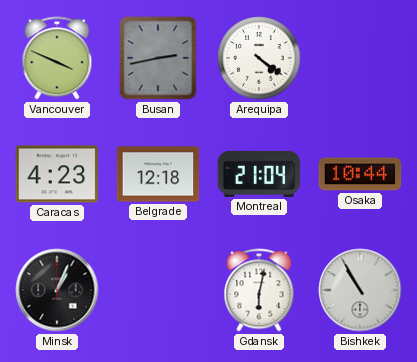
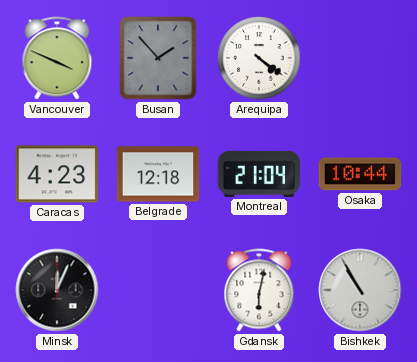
Busan: 2:43 -> 1:53
Minsk: 1:04 -> 12:04
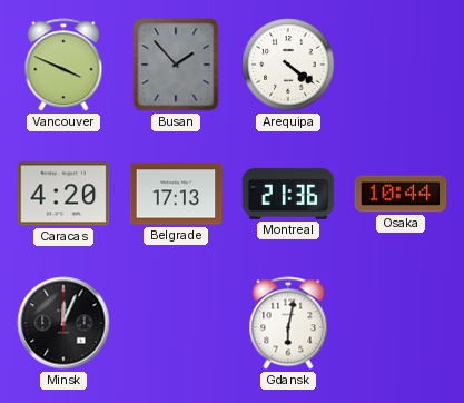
Caracas: 4:23 -> 4:20
Belgrade: 12:18 -> 17:13
Montreal: 21:04 -> 21:36
Bishkek: 10:55 -> none
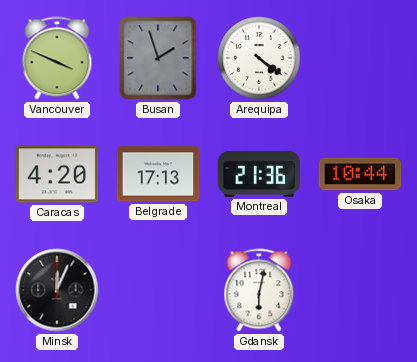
Busan: 1:53 -> 1:57
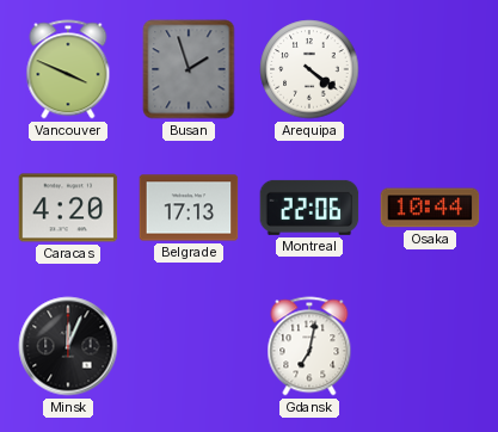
Montreal: 21:36 -> 22:06
Gdansk: 6:02 -> 7:02
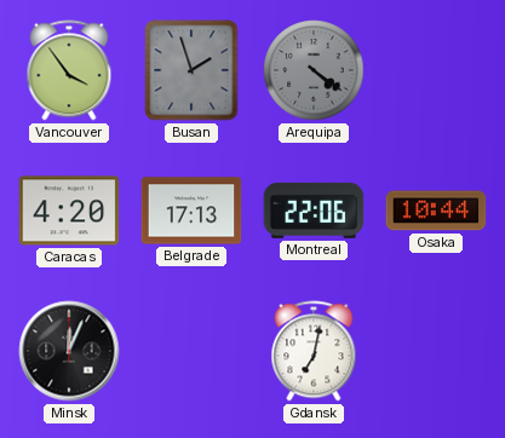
Vancouver: 3:49 -> 3:54
Arequipa dial: white -> grey
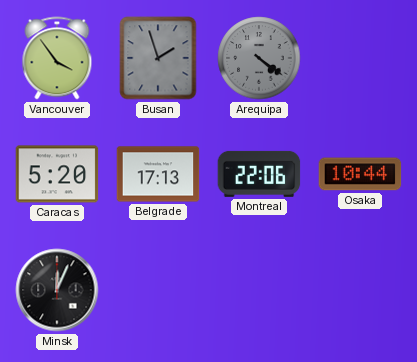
Caracas: 4:20 -> 5:20
Gdansk: 7:02 -> none
